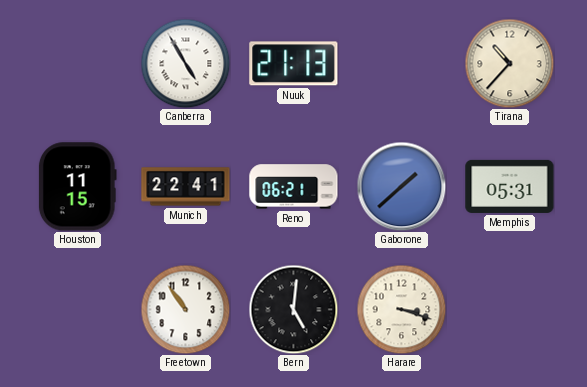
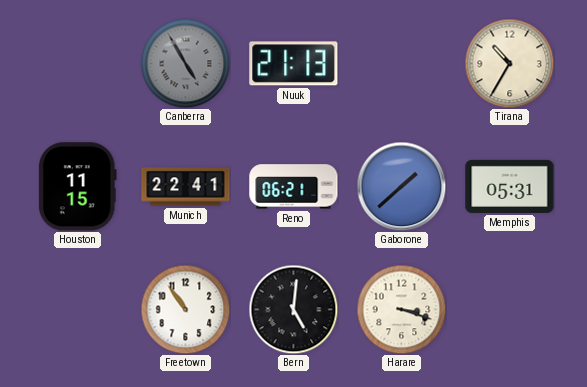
Canberra dial: white -> grey
Tirana: 10:37 -> 10:35
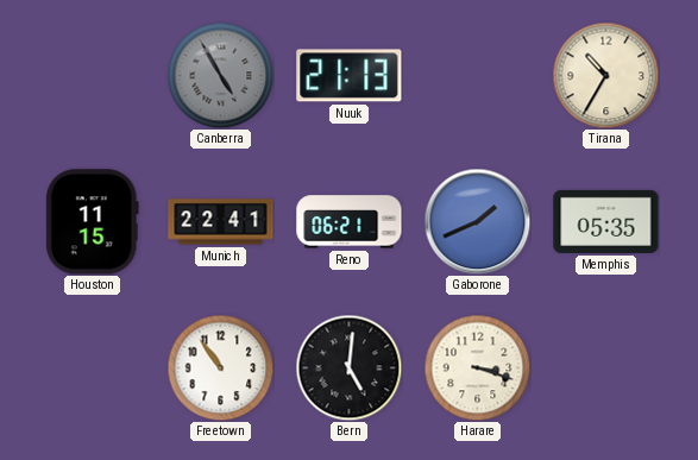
Gaborone: 1:38 -> 1:41
Memphis: 05:31 -> 05:35
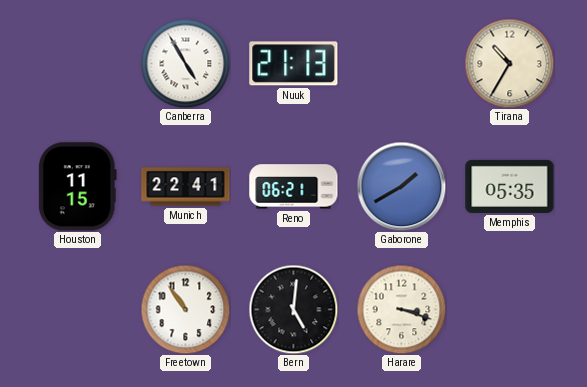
Canberra dial: grey -> white
Gaborone: 1:41 -> 1:40
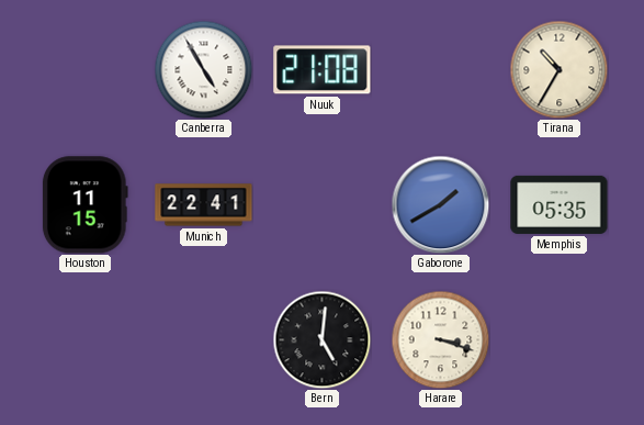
Nuuk: 21:13 -> 21:08
Reno: 06:21 -> none
Freetown: 10:54 -> none
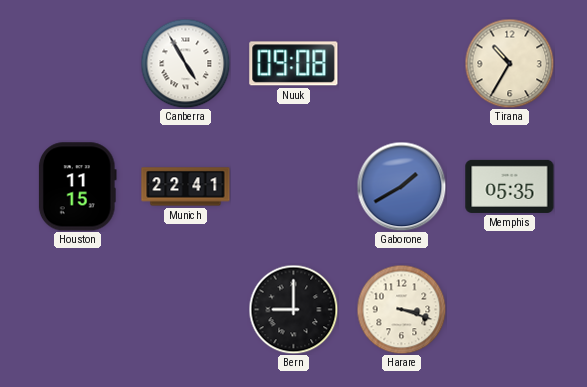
Nuuk: 21:08 -> 09:08
Bern: 5:01 -> 9:00
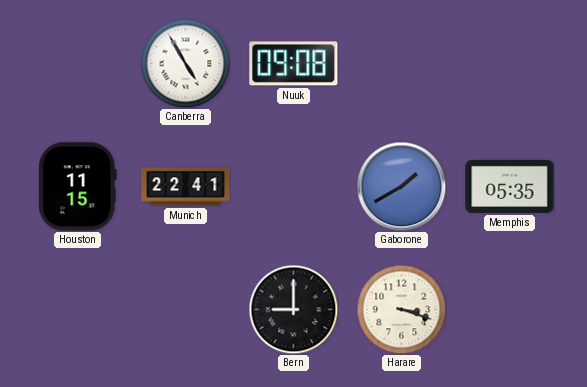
Tirana: 10:35 -> none
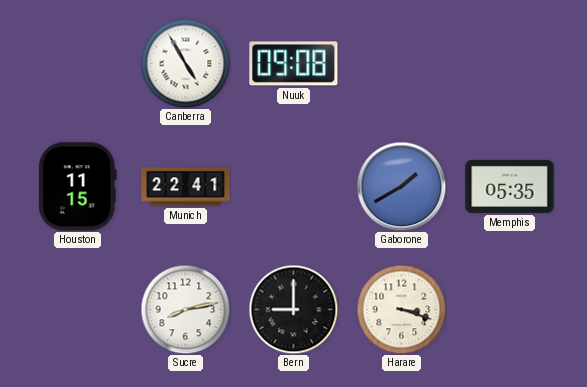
Sucre: none -> 8:13
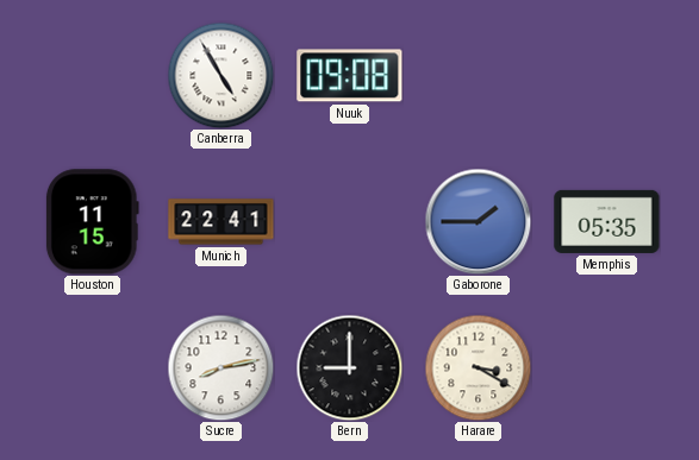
Gaborone: 1:40 -> 1:45
Harare: 3:18 -> 3:20
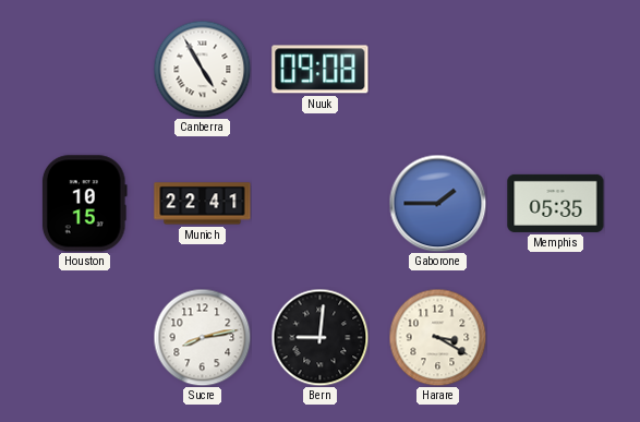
Houston: 11:15 -> 10:15
Bern: 9:00 -> 9:01
